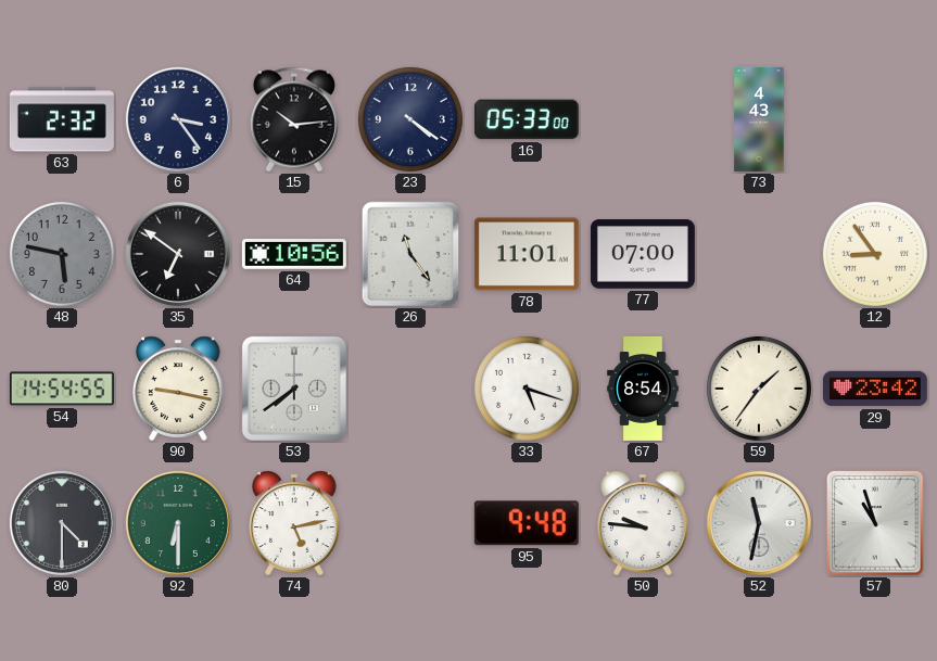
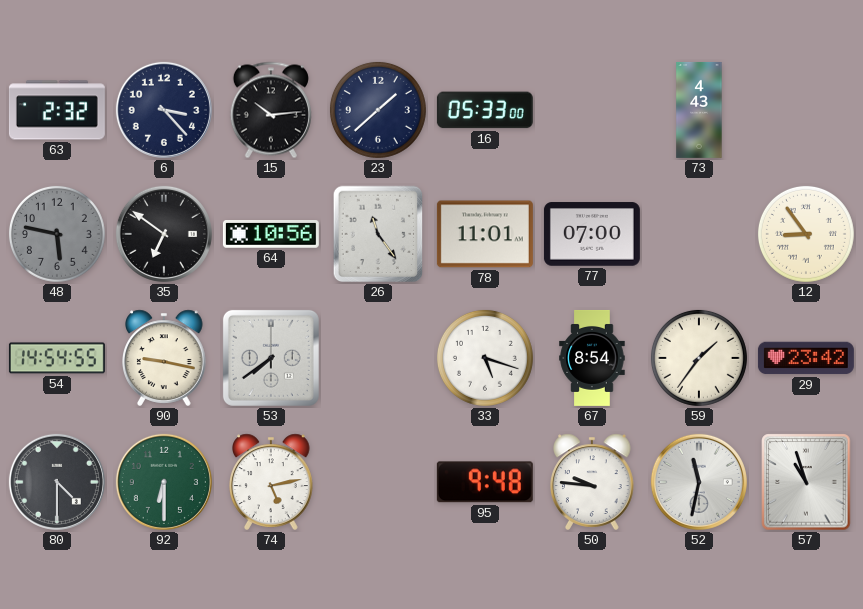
6: 3:24 -> 3:23
23: 4:21 -> 1:38
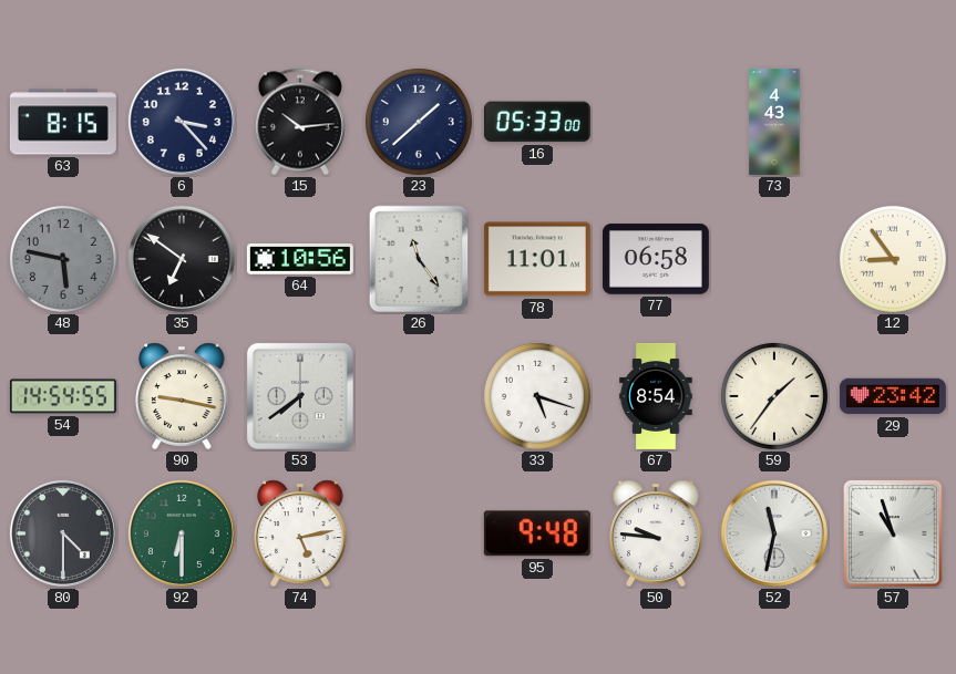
63: 2:32 -> 8:15
77: 07:00 -> 06:58
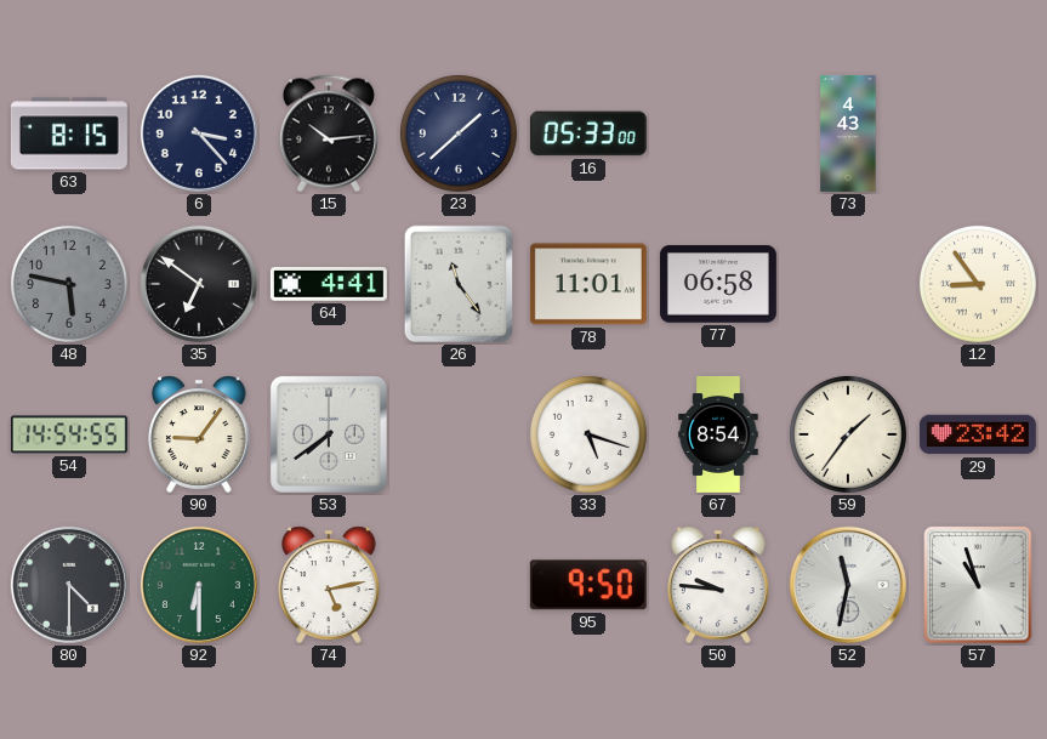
64: 10:56 -> 4:41
90: 9:17 -> 9:06
95: 9:48 -> 9:50
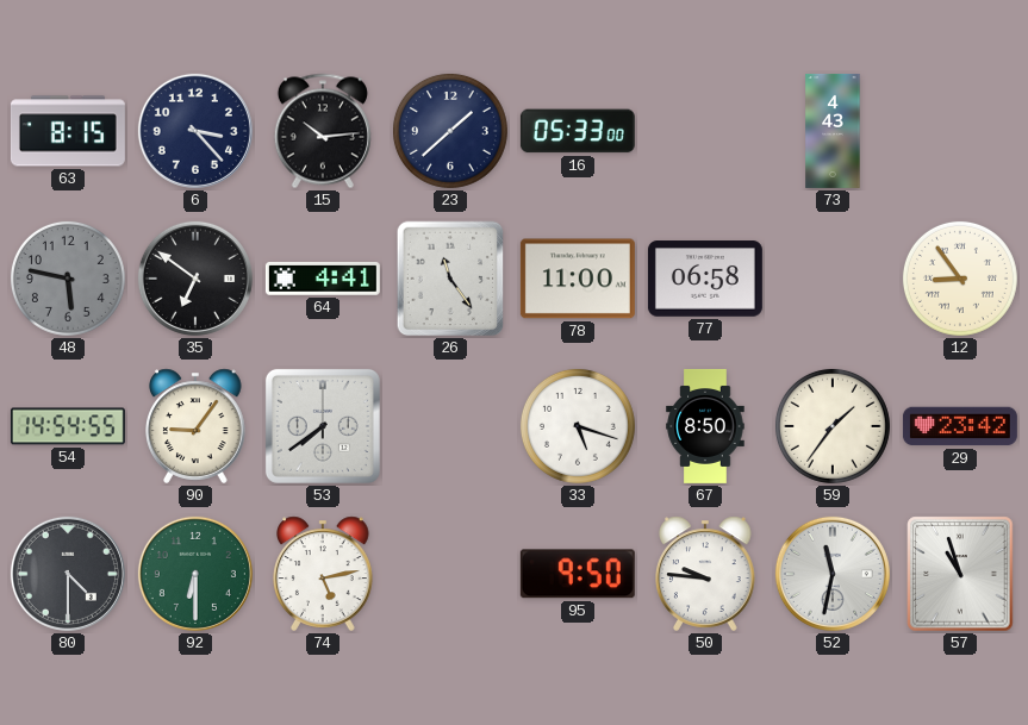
78: 11:01 -> 11:00
67: 8:54 -> 8:50
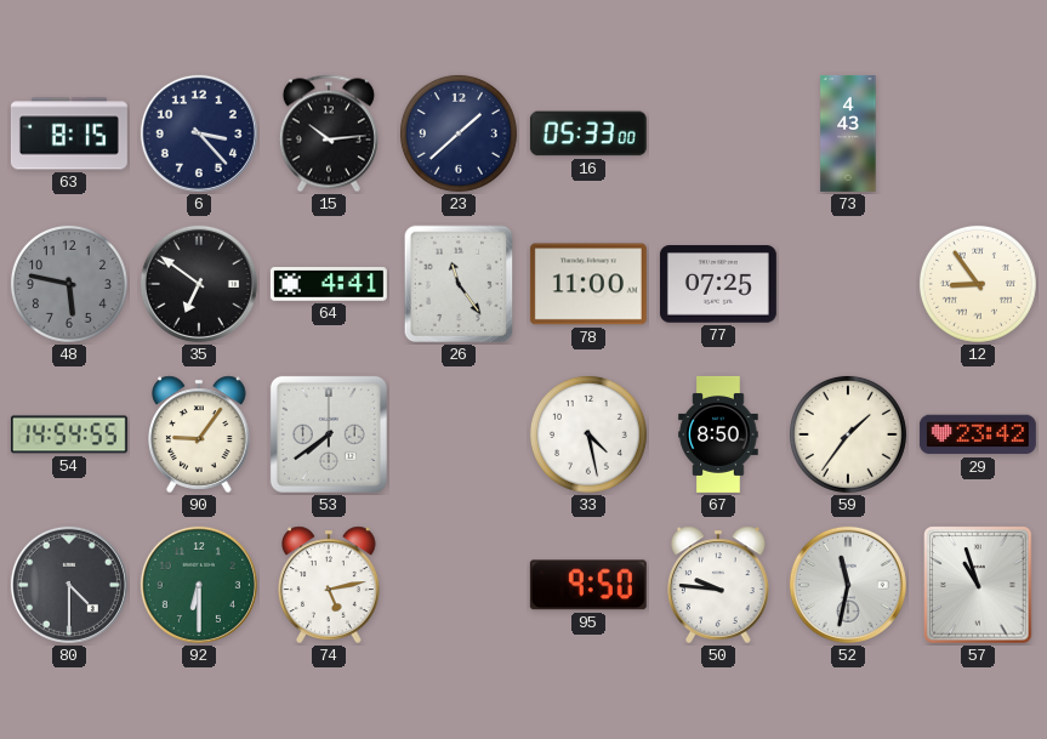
77: 06:58 -> 07:25
33: 5:18 -> 4:28
